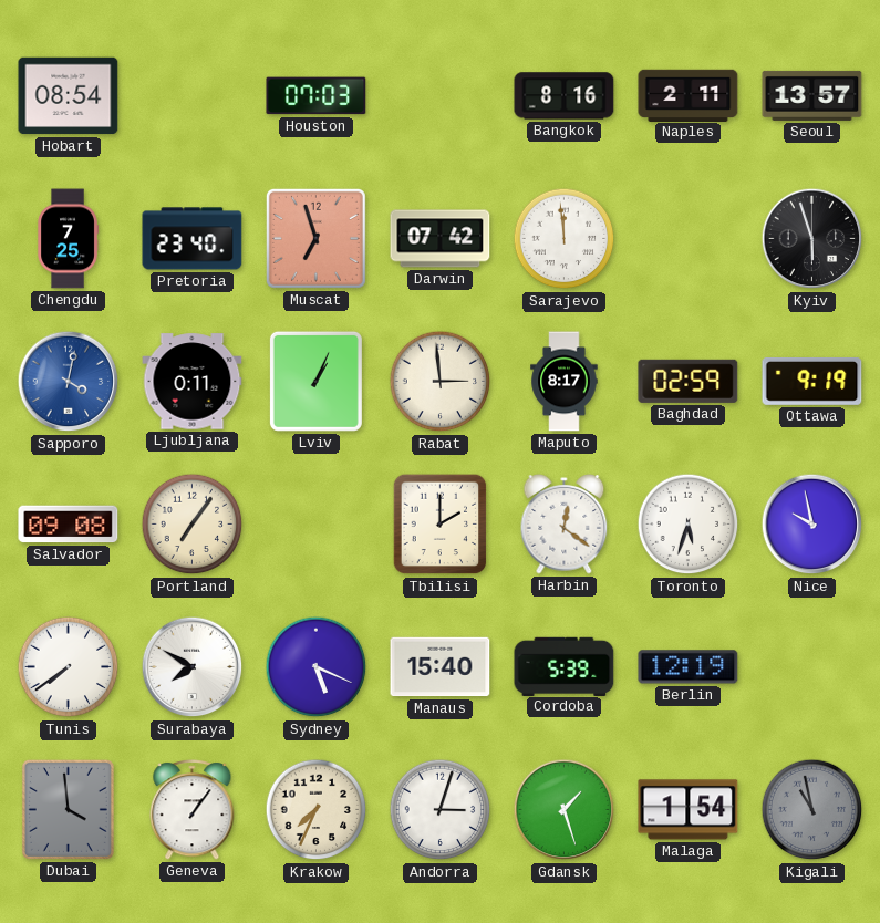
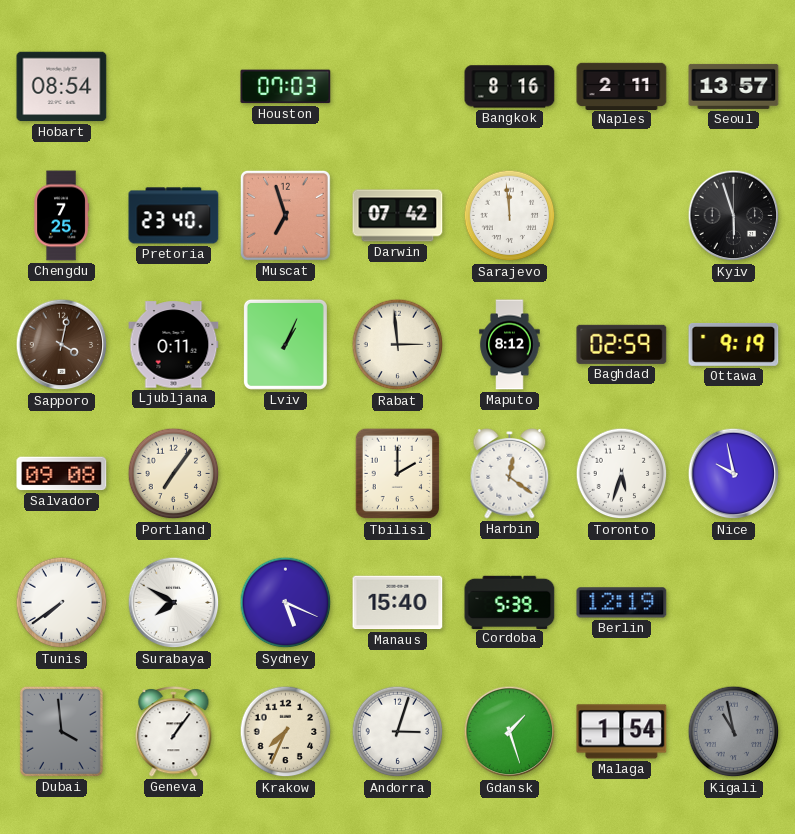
Sapporo dial: blue -> brown
Maputo: 8:17 -> 8:12
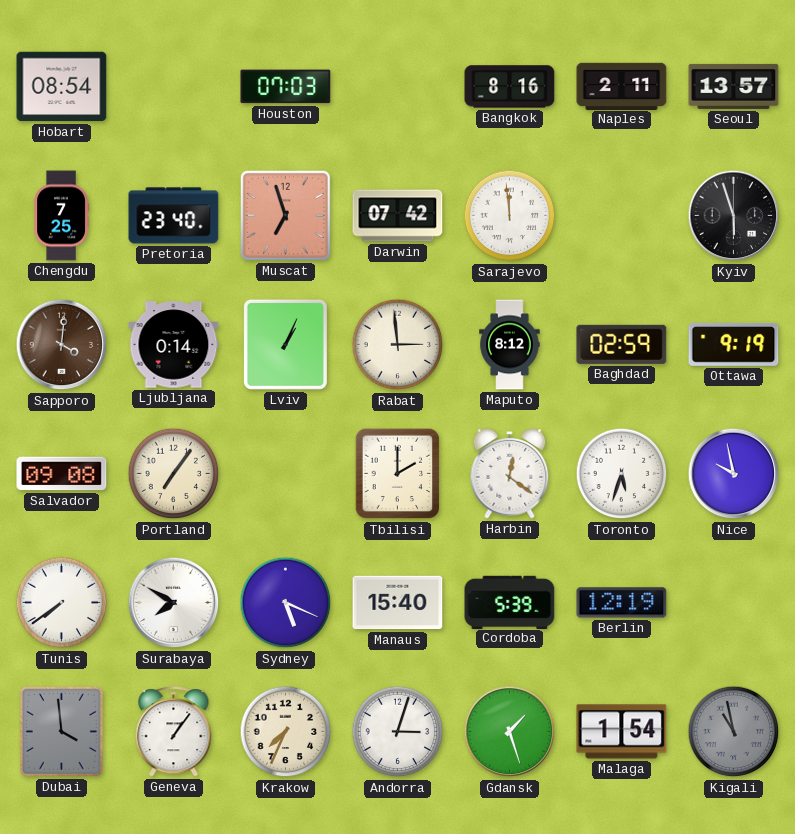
Sapporo: 4:02 -> 4:01
Ljubljana: 0:11 -> 0:14
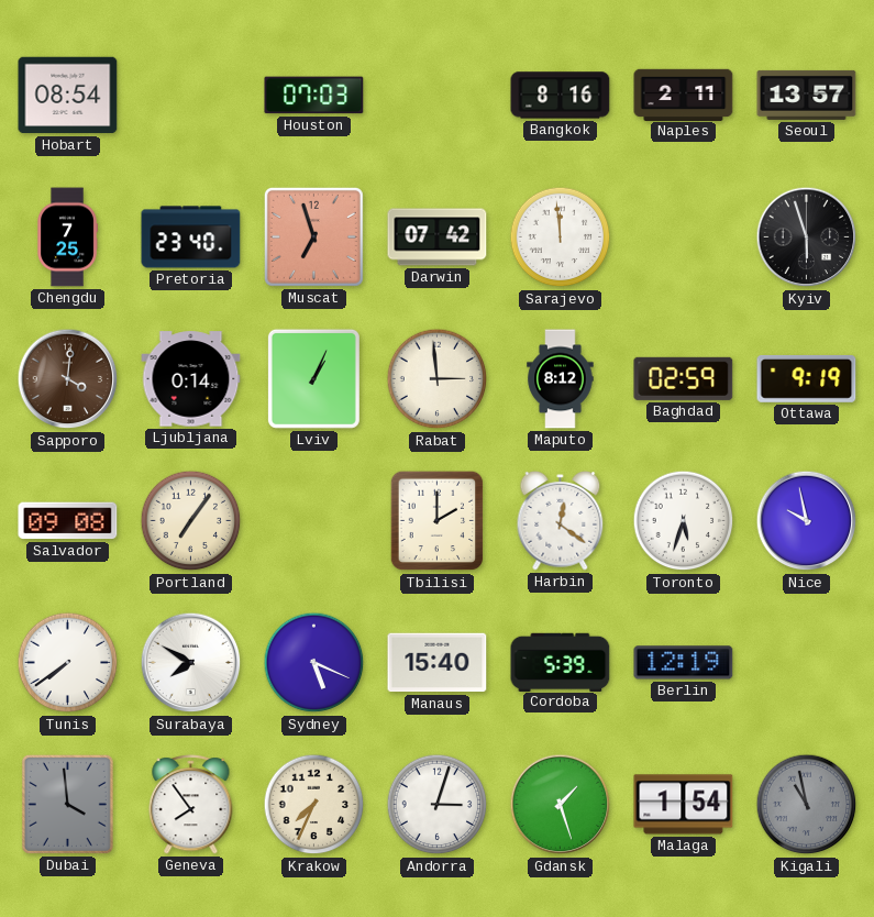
Geneva: 1:06 -> 7:54
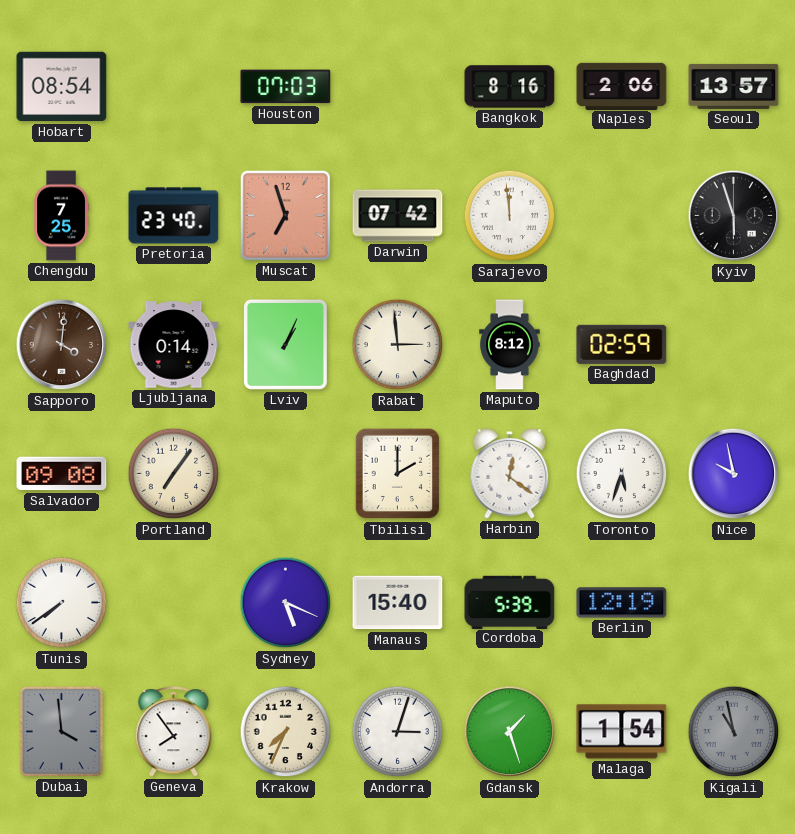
Naples: 2:11 -> 2:06
Ottawa: 9:19 -> none
Surabaya: 7:50 -> none
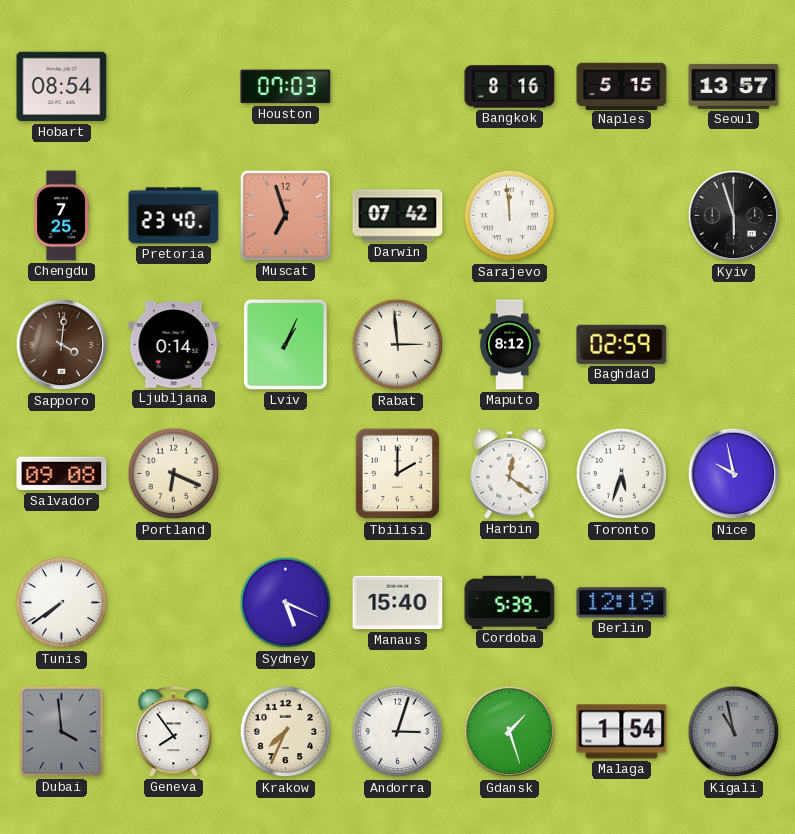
Naples: 2:06 -> 5:15
Portland: 7:06 -> 6:19
